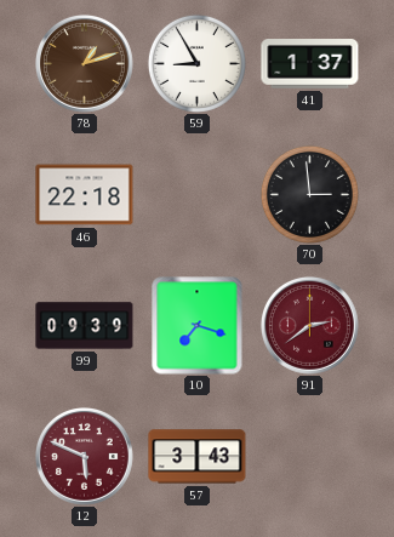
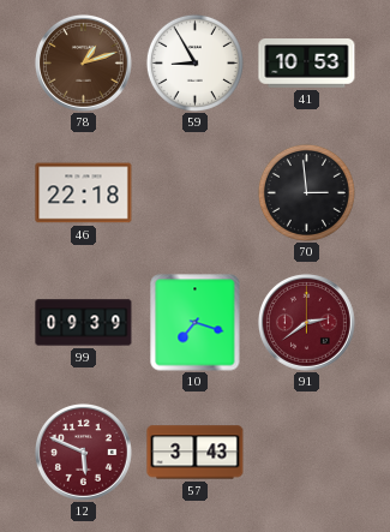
41: 1:37 -> 10:53
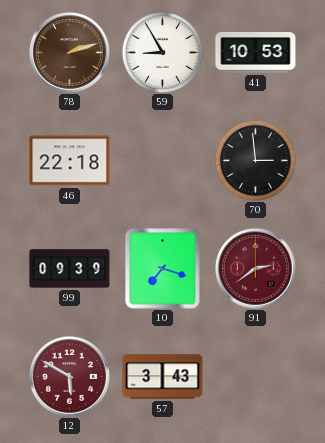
78: 1:12 -> 2:12
12: 5:49 -> 5:50
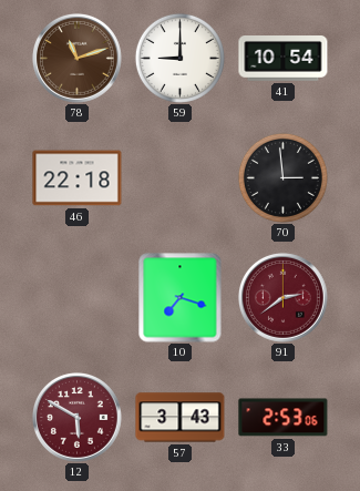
78: 2:12 -> 11:12
59: 8:55 -> 9:00
41: 10:53 -> 10:54
99: 09:39 -> none
33: none -> 2:53
